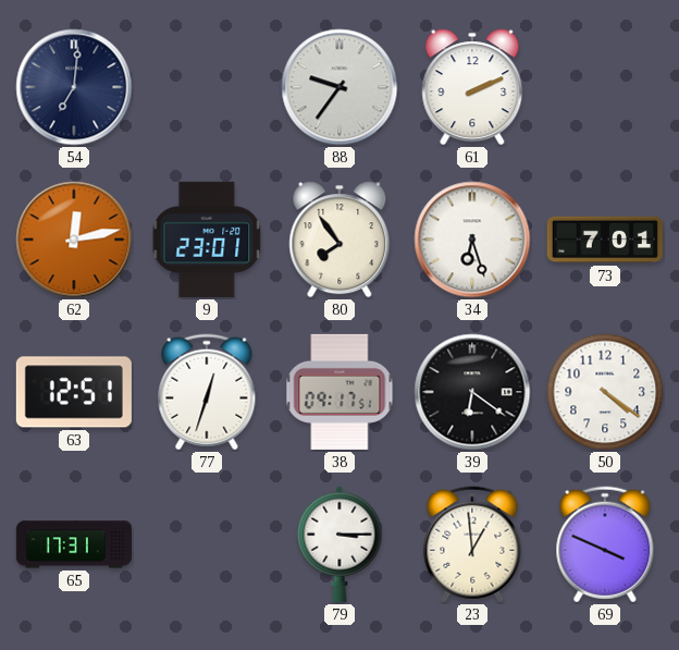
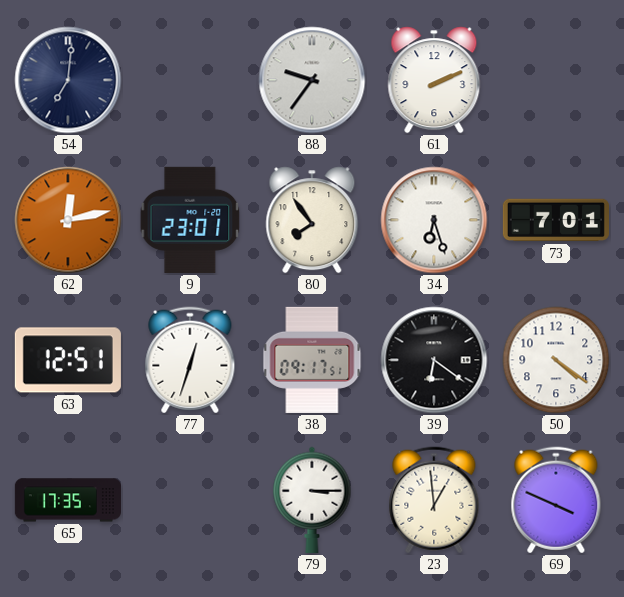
65: 17:31 -> 17:35
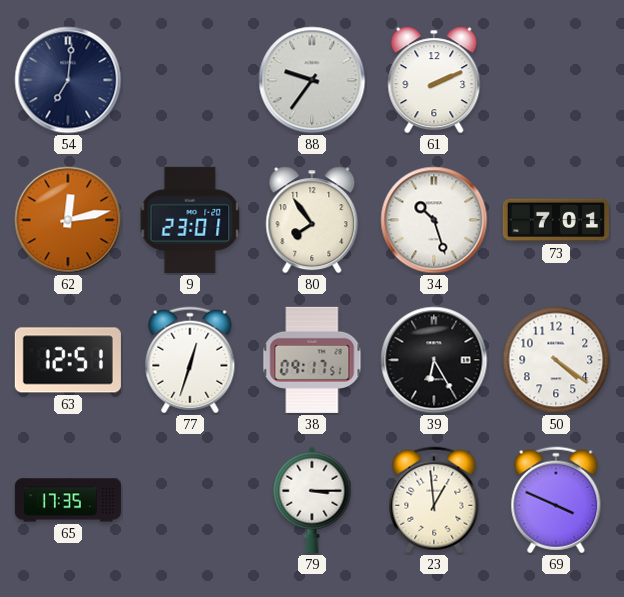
34: 6:27 -> 10:27
39: 6:21 -> 6:25
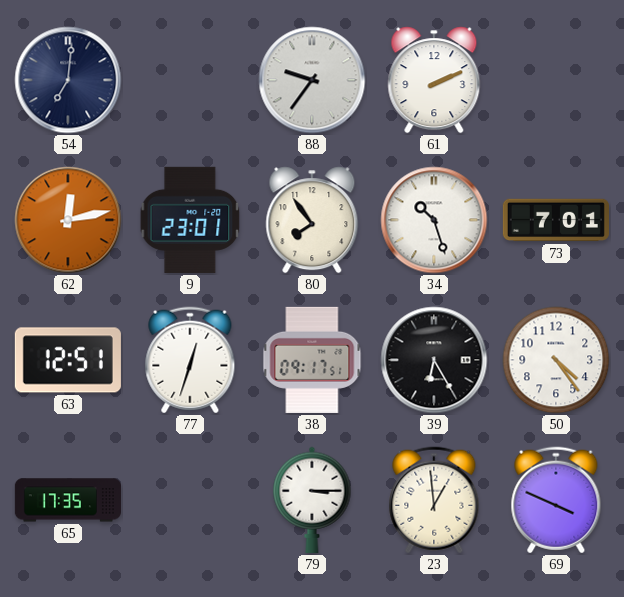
50: 4:21 -> 4:24
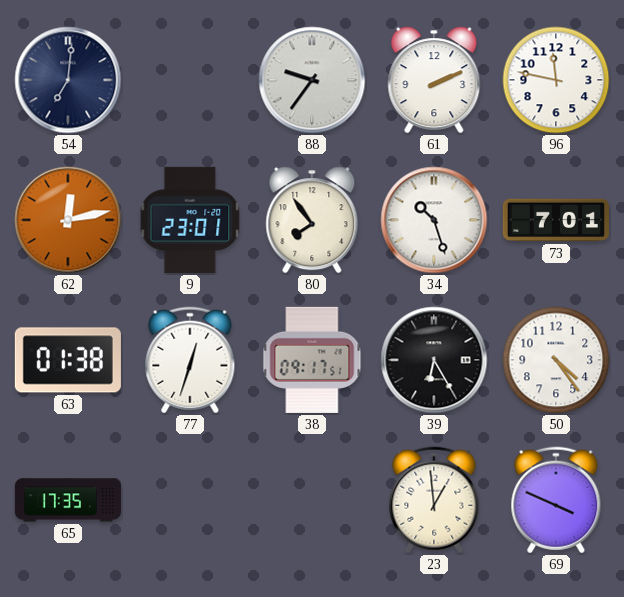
96: none -> 11:47
63: 12:51 -> 01:38
79: 3:15 -> none
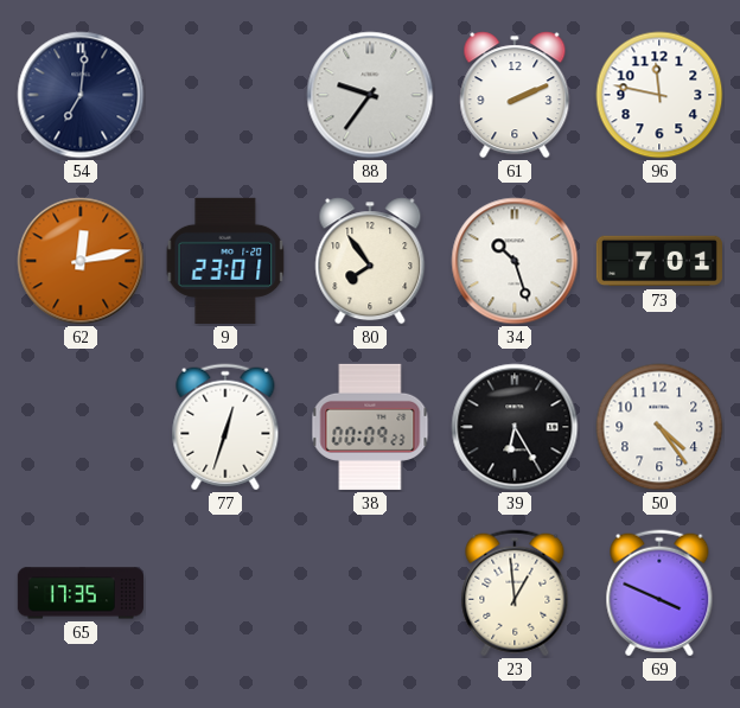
63: 01:38 -> none
38: 09:17 -> 00:09
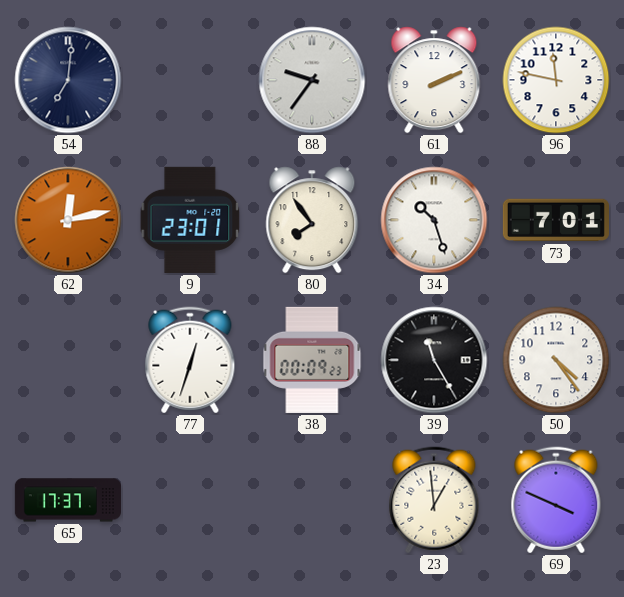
39: 6:25 -> 11:25
65: 17:35 -> 17:37
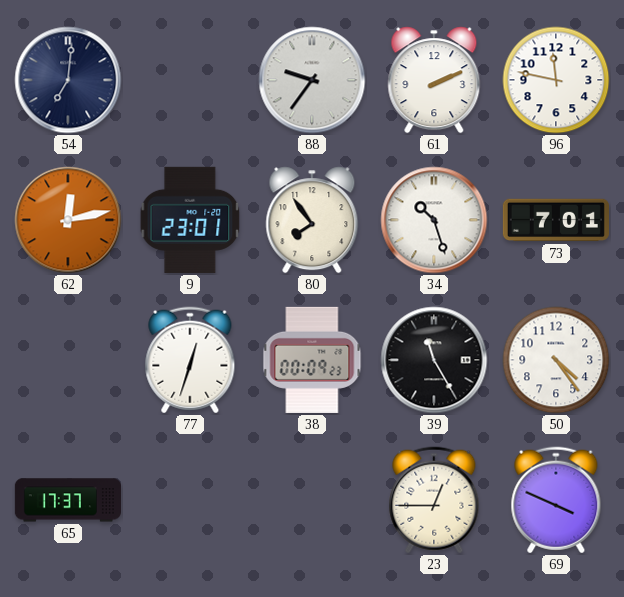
23: 12:59 -> 12:45
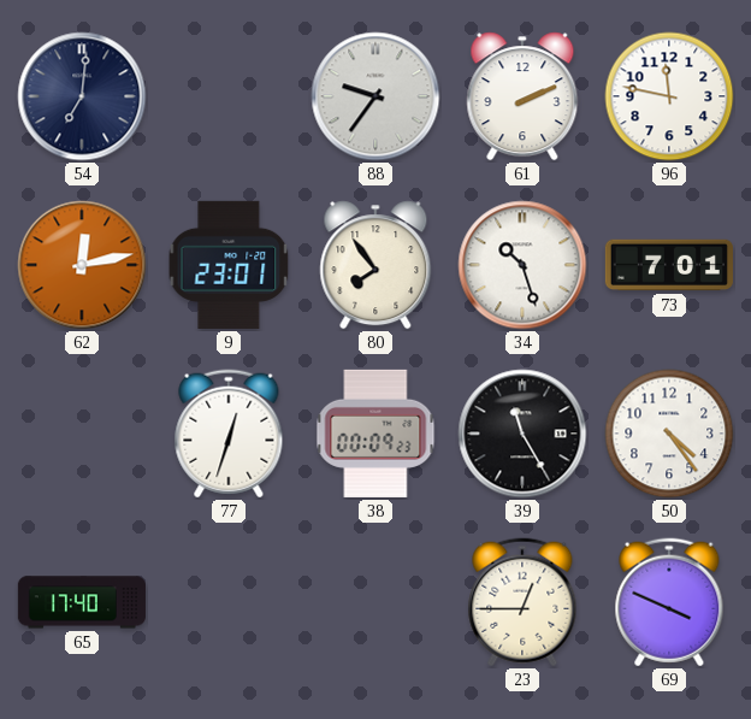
65: 17:37 -> 17:40
